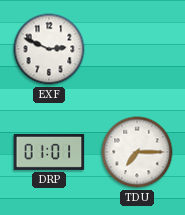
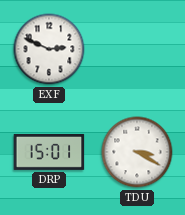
DRP: 01:01 -> 15:01
TDU: 7:15 -> 3:20
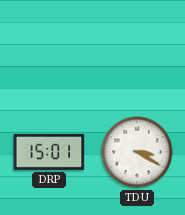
EXF: 2:49 -> none
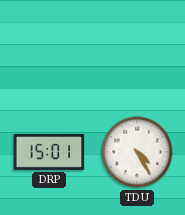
TDU: 3:20 -> 4:25
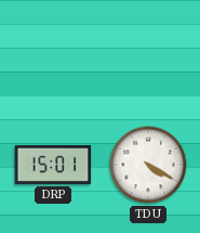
TDU: 4:25 -> 4:20
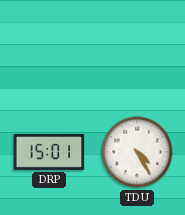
TDU: 4:20 -> 4:25
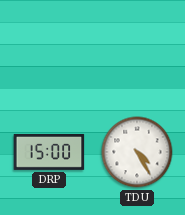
DRP: 15:01 -> 15:00
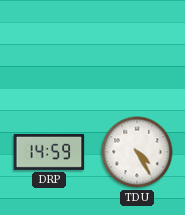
DRP: 15:00 -> 14:59
